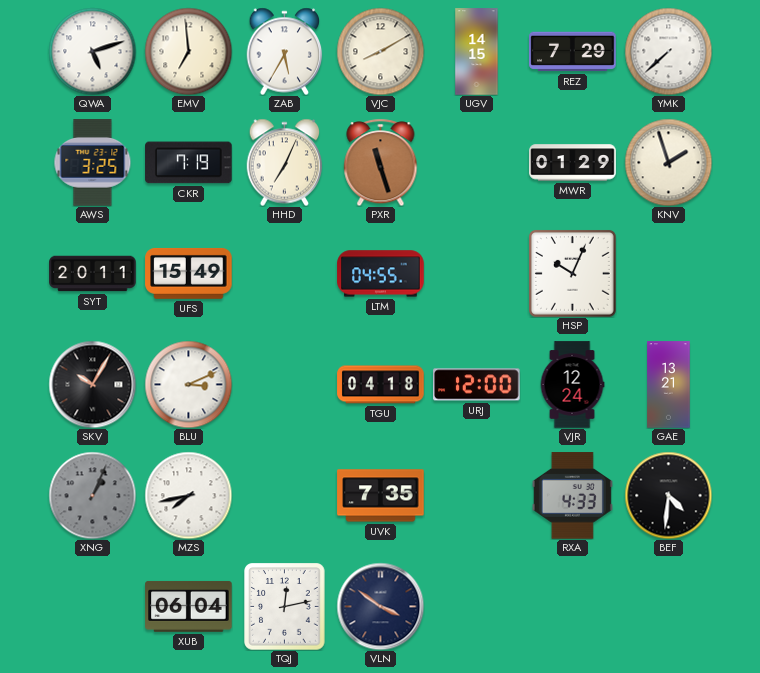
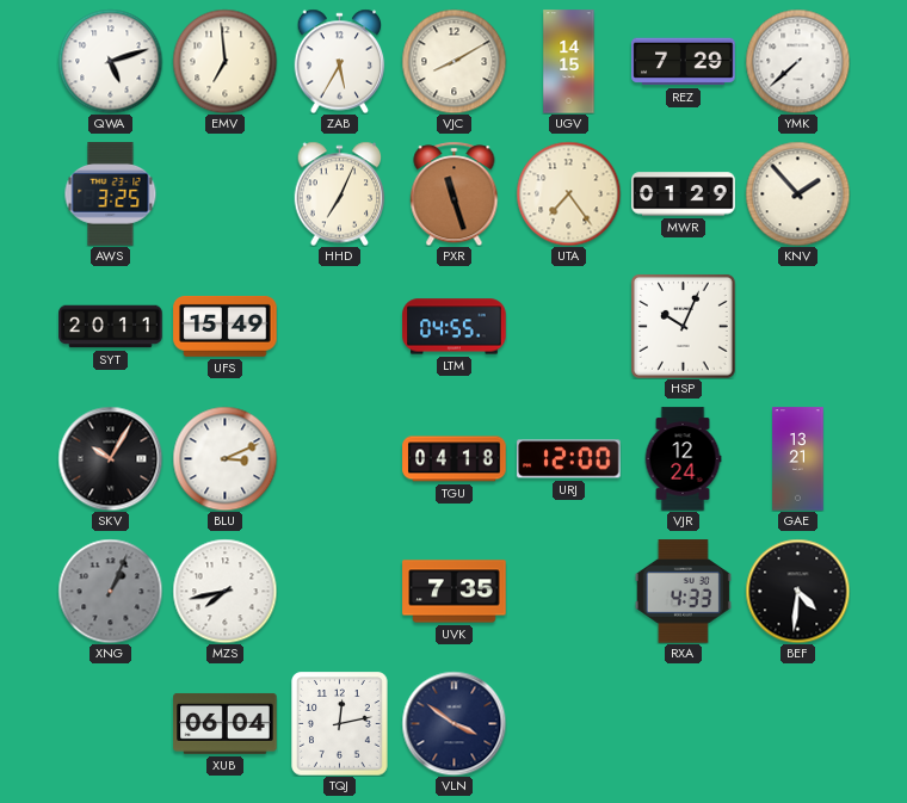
CKR: 7:19 -> none
UTA: none -> 7:24
KNV: 1:57 -> 1:53
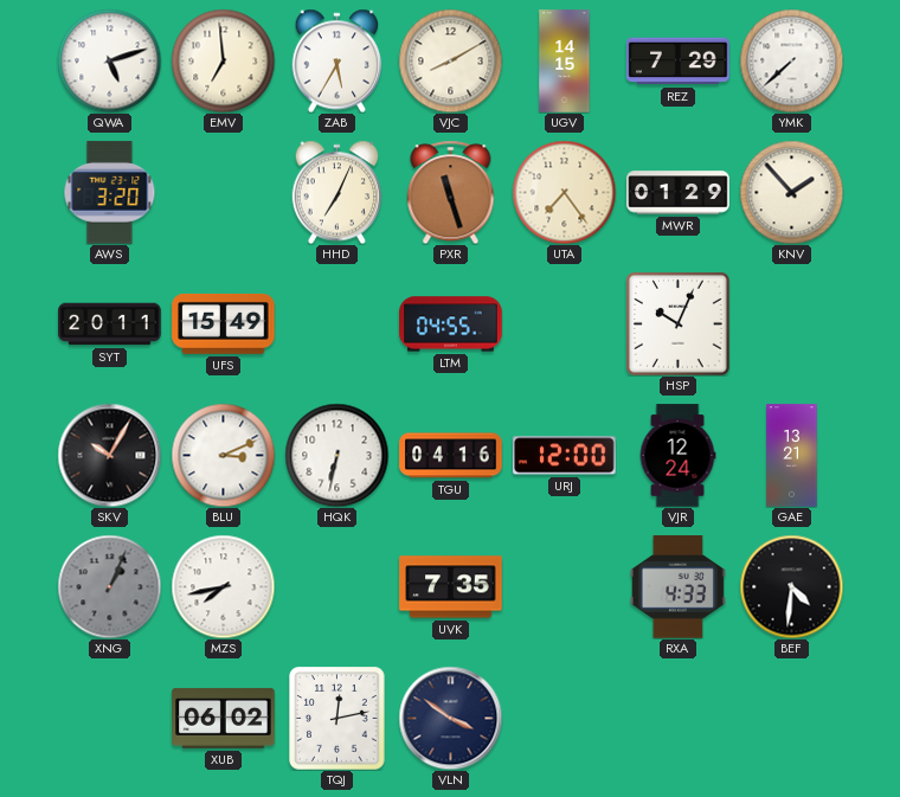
AWS: 3:25 -> 3:20
HQK: none -> 6:32
TGU: 04:18 -> 04:16
XUB: 06:04 -> 06:02
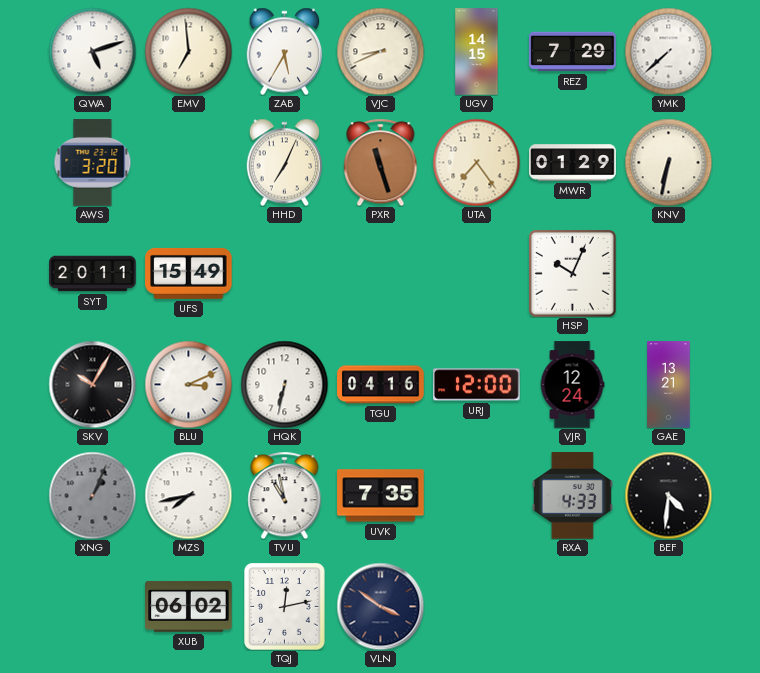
VJC: 8:10 -> 8:41
KNV: 1:53 -> 6:32
LTM: 04:55 -> none
TVU: none -> 10:58
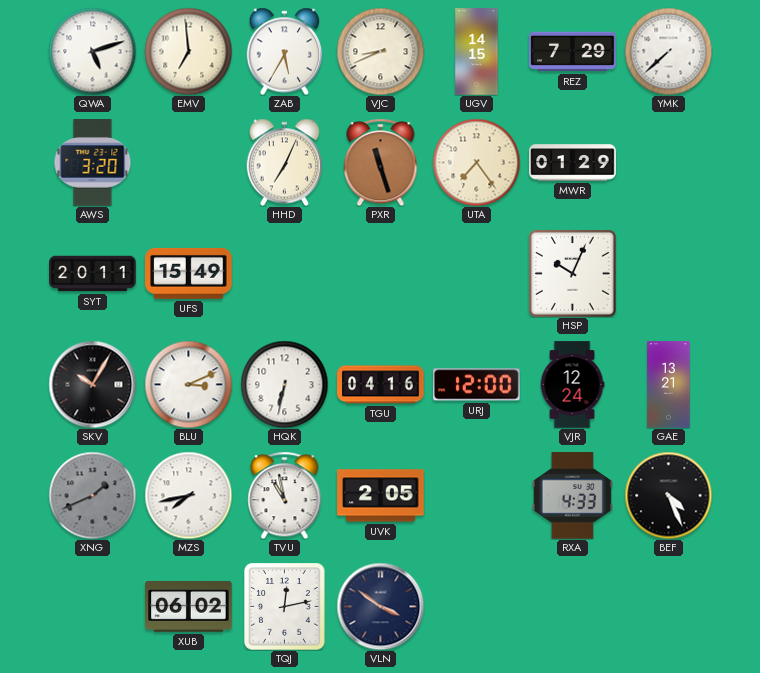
KNV: 6:32 -> none
XNG: 1:04 -> 1:41
UVK: 7:35 -> 2:05
BEF: 4:31 -> 4:26
